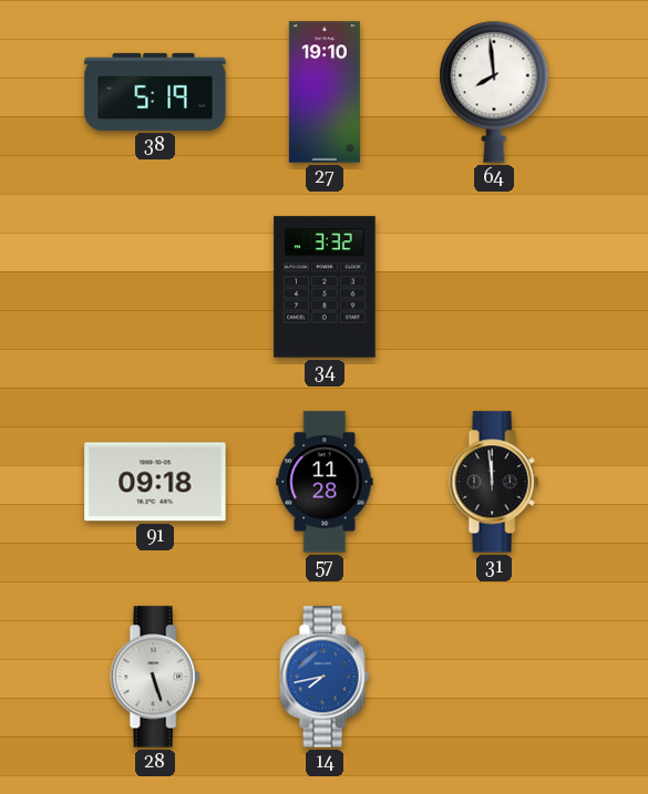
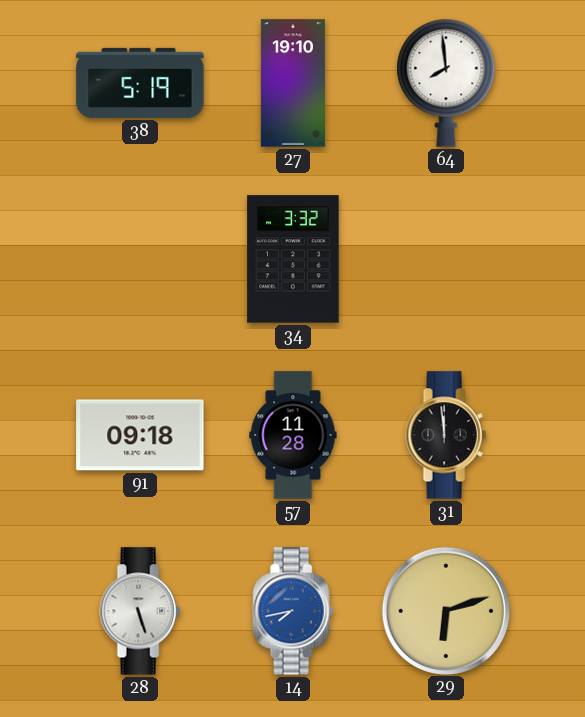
29: none -> 6:12
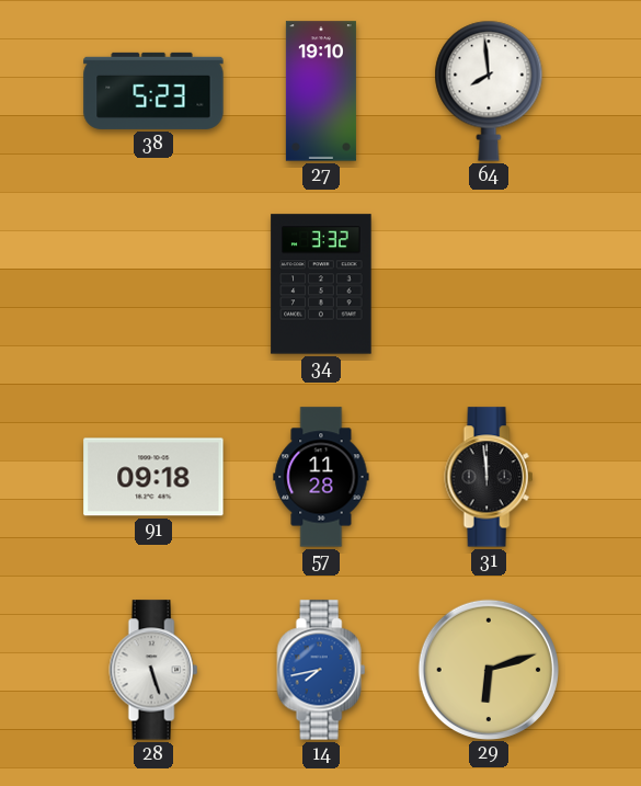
38: 5:19 -> 5:23
